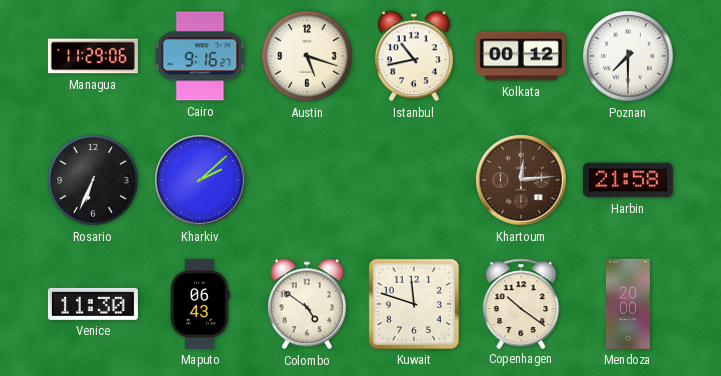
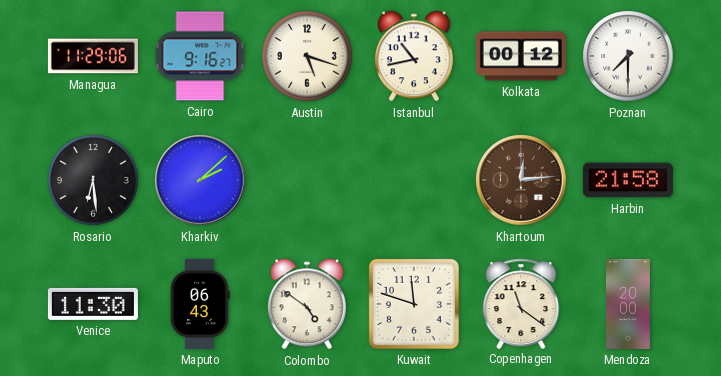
Rosario: 6:34 -> 6:29
Copenhagen: 10:21 -> 11:21
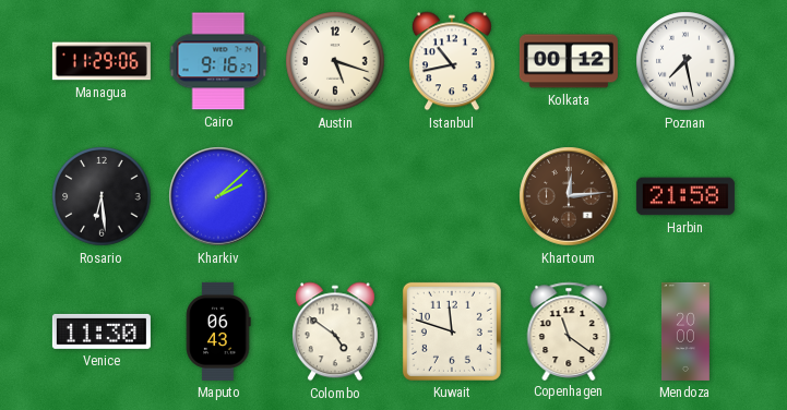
Poznan: 7:30 -> 7:28
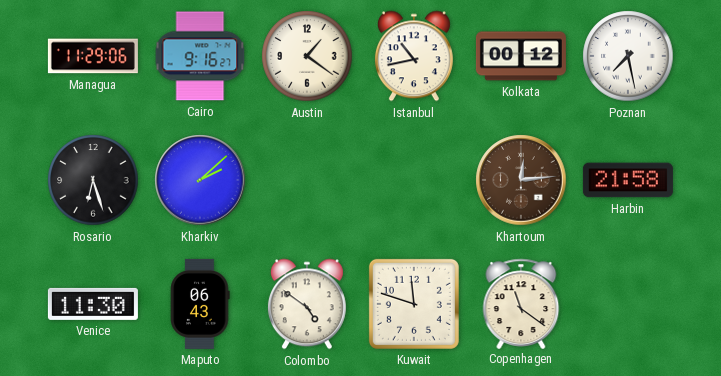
Austin: 5:18 -> 1:21
Rosario: 6:29 -> 6:27
Mendoza: 20:00 -> none
